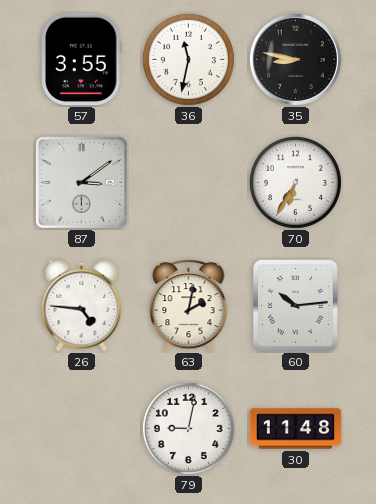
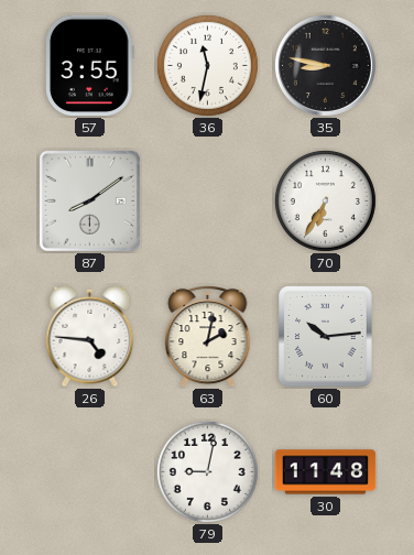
87: 3:09 -> 8:09
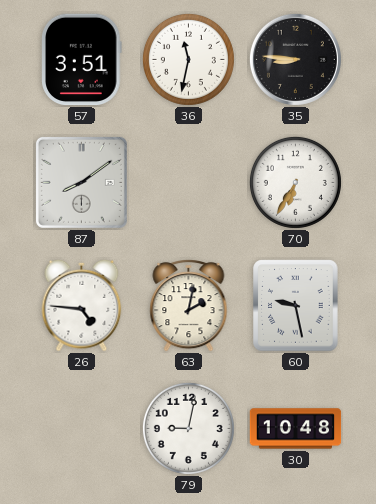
57: 3:55 -> 3:51
35: 8:47 -> 8:46
60: 10:14 -> 9:28
30: 11:48 -> 10:48
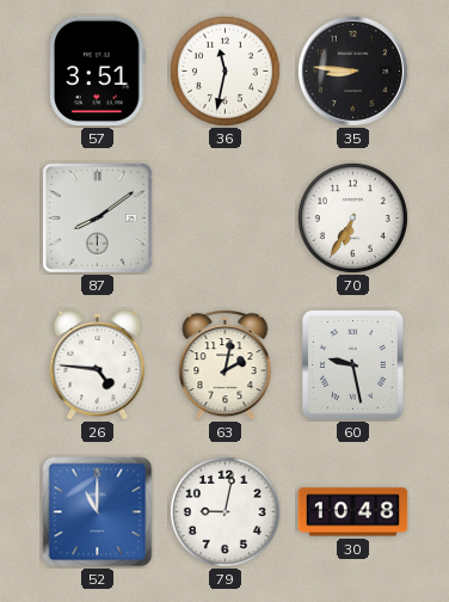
52: none -> 11:00
